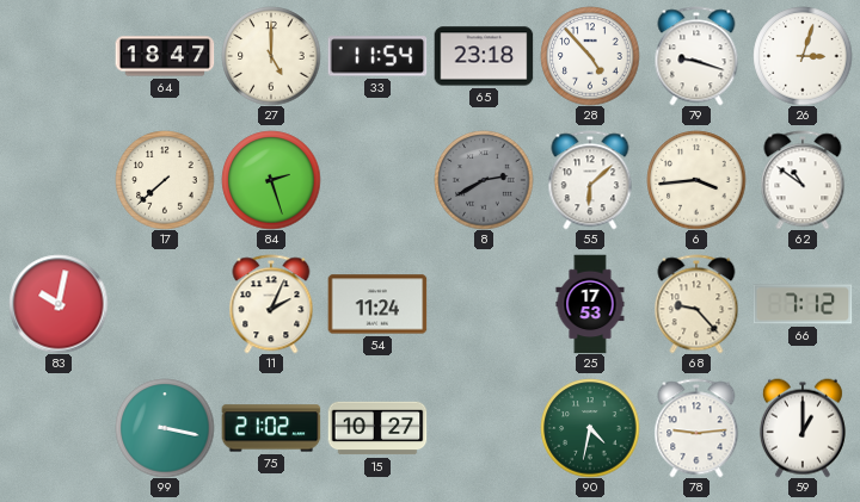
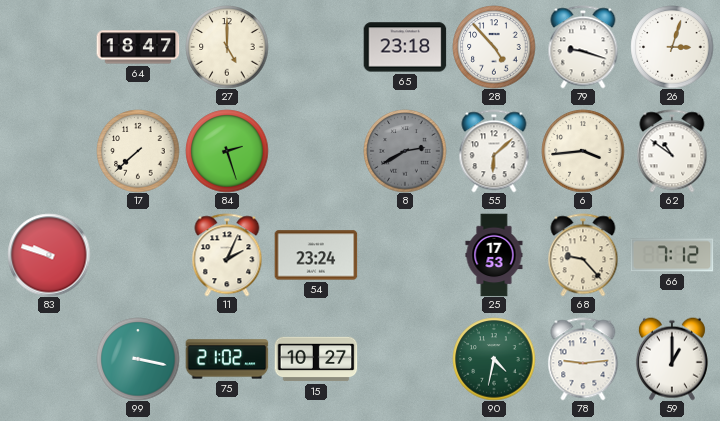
33: 11:54 -> none
83: 10:02 -> 9:48
54: 11:24 -> 23:24
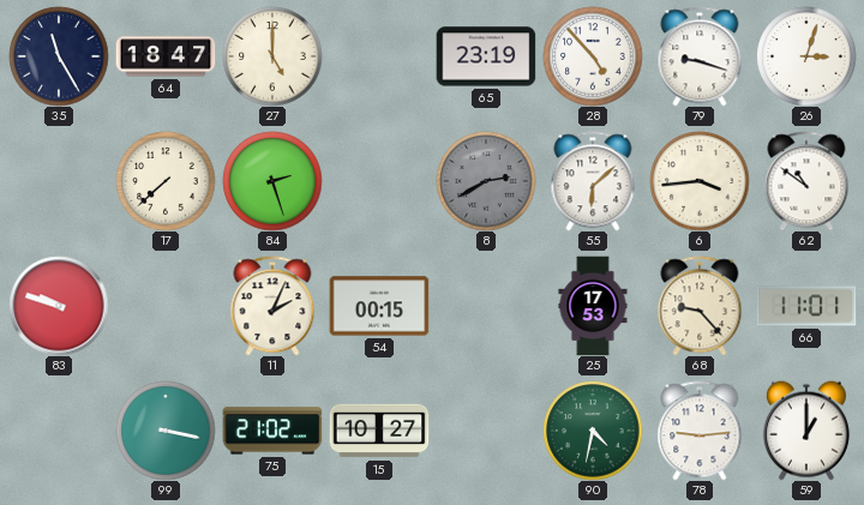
35: none -> 11:25
65: 23:18 -> 23:19
54: 23:24 -> 00:15
66: 7:12 -> 11:01
